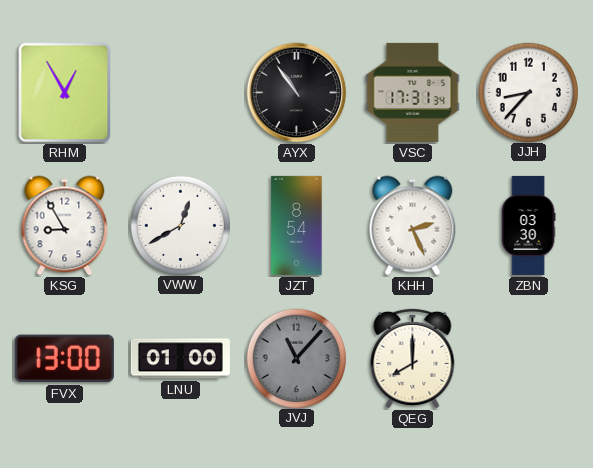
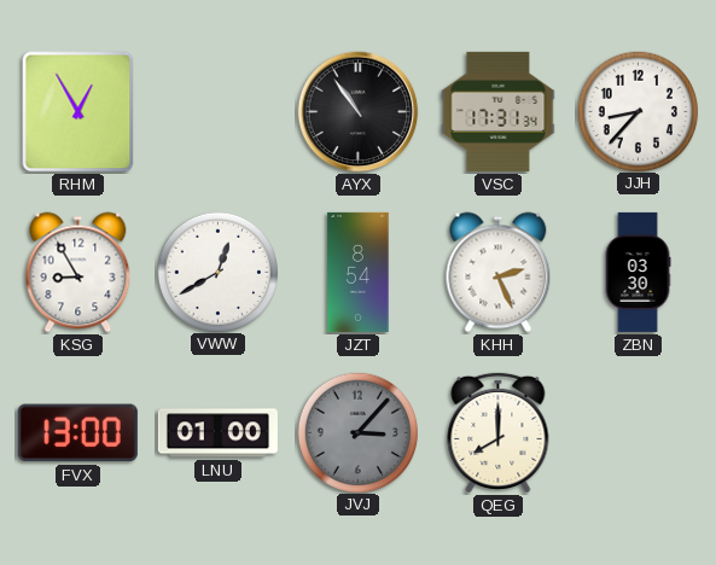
JVJ: 11:07 -> 3:07
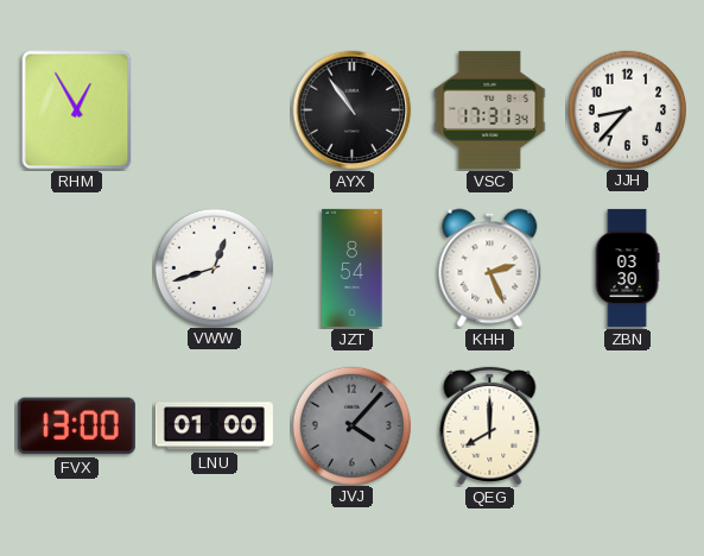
KSG: 8:55 -> none
VWW: 12:40 -> 12:42
JVJ: 3:07 -> 4:07
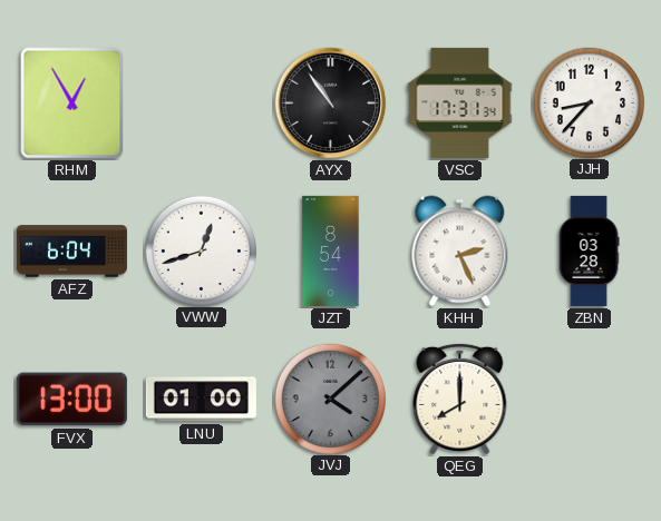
AFZ: none -> 6:04
ZBN: 03:30 -> 03:28
JVJ: 4:07 -> 4:08
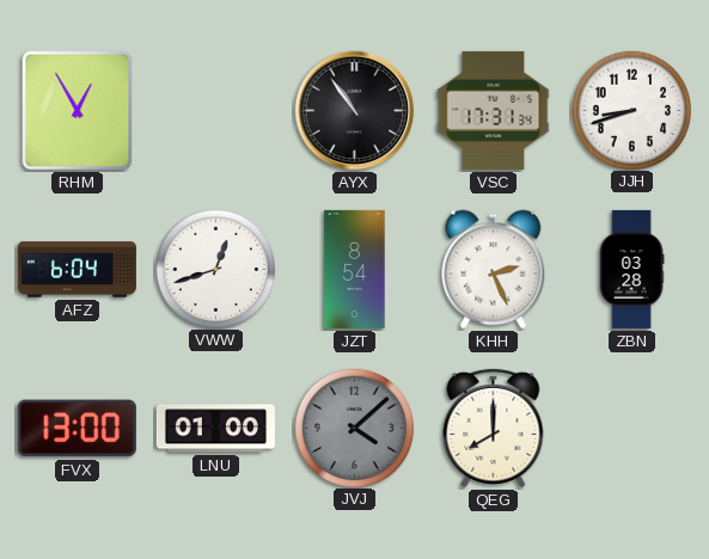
JJH: 8:37 -> 8:42
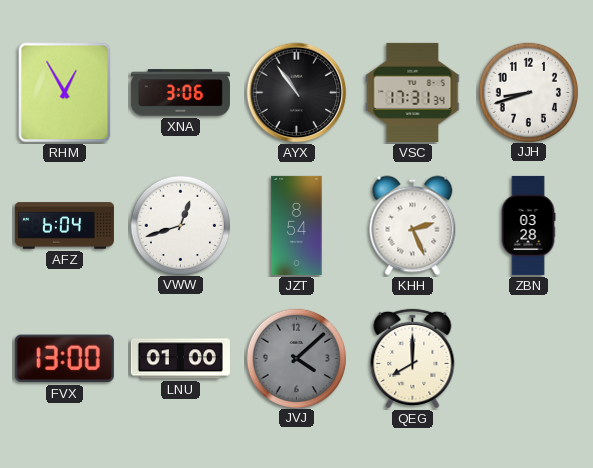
XNA: none -> 3:06
